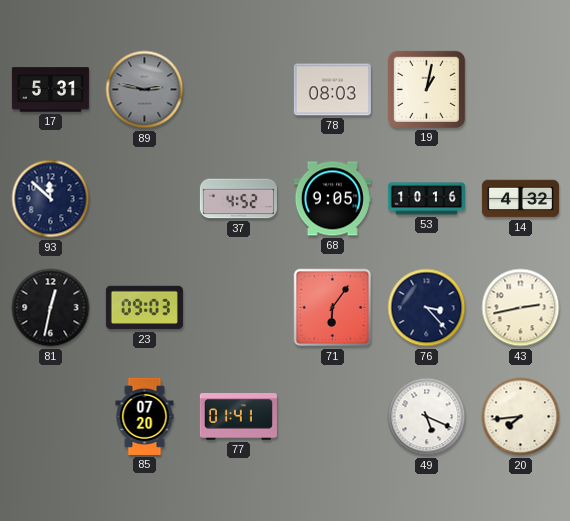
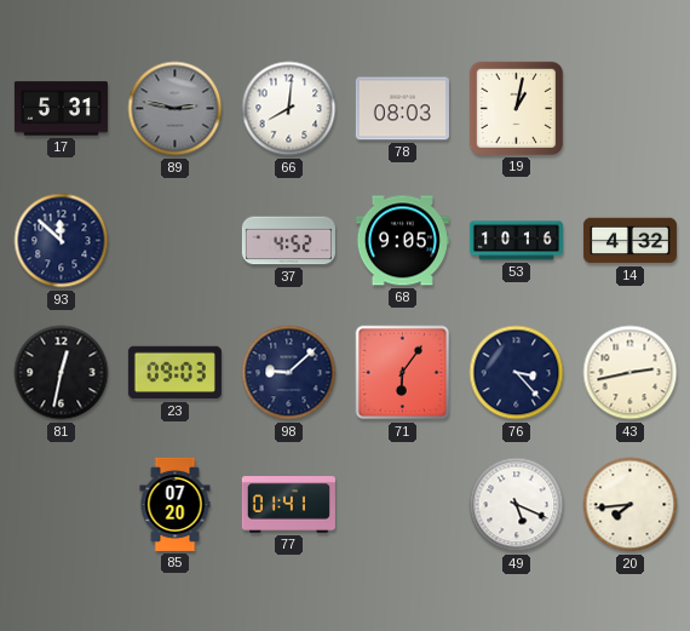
66: none -> 8:01
98: none -> 9:08
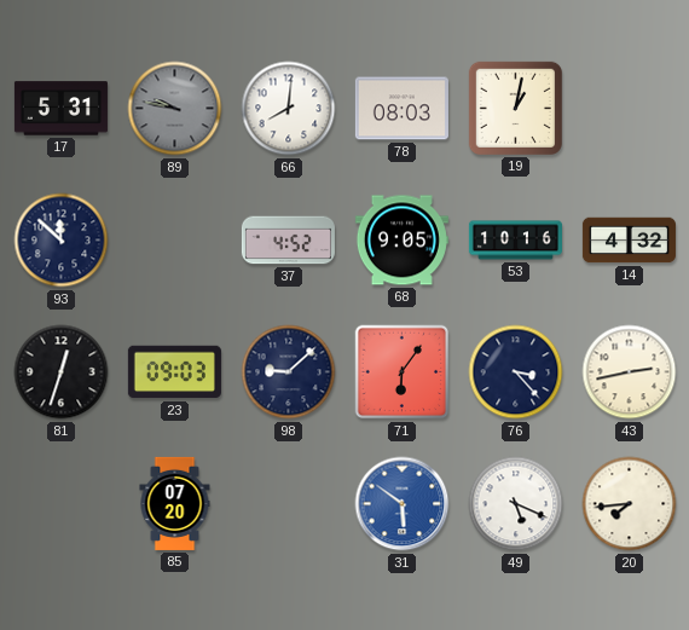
89: 2:47 -> 9:47
81: 12:32 -> 12:33
77: 01:41 -> none
31: none -> 5:51
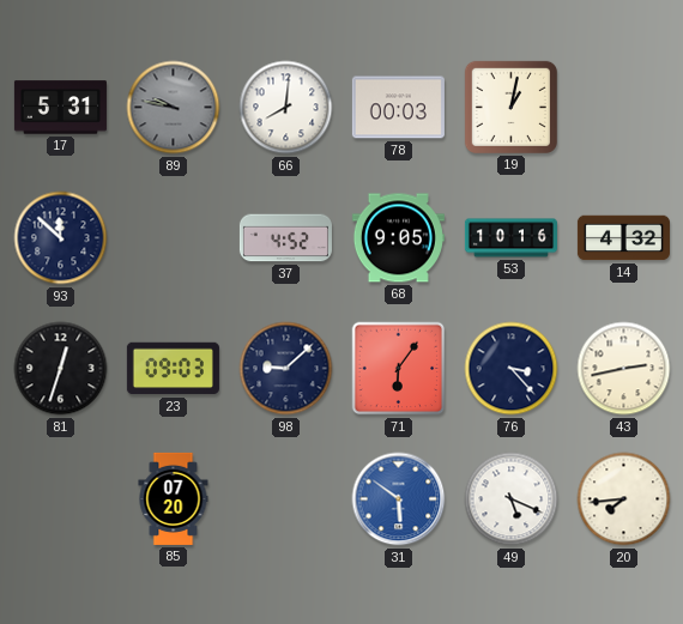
78: 08:03 -> 00:03
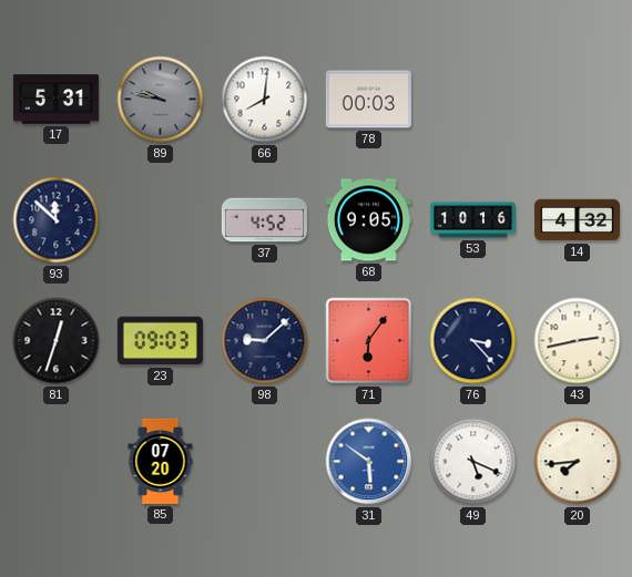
19: 1:02 -> none
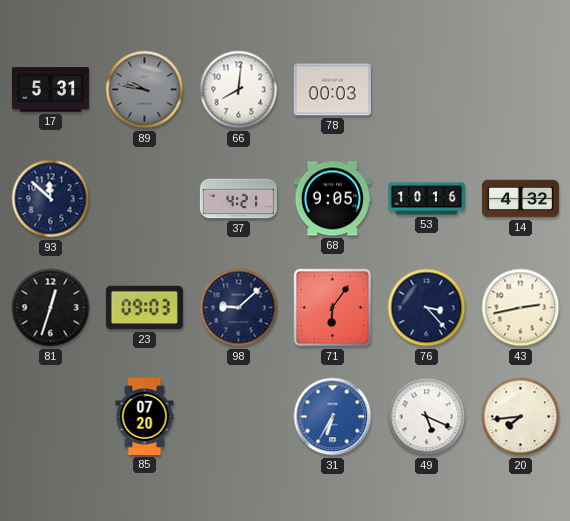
37: 4:52 -> 4:21
31: 5:51 -> 6:35
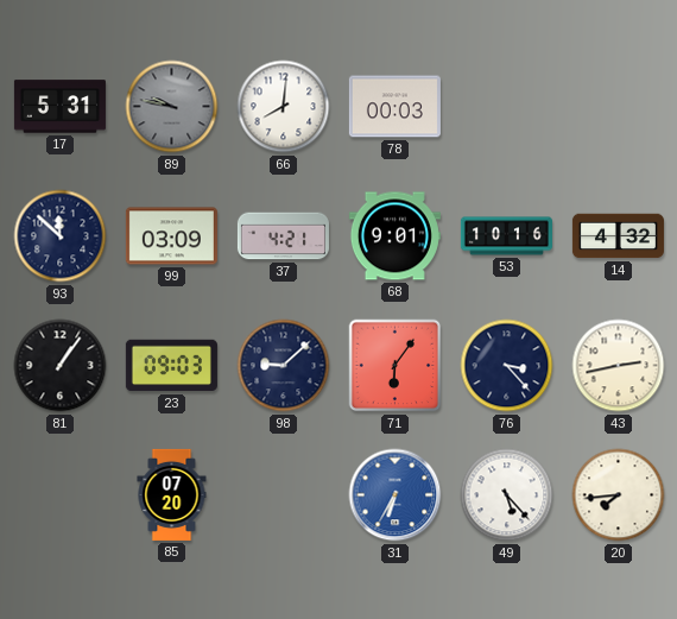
99: none -> 03:09
68: 9:05 -> 9:01
81: 12:33 -> 1:06
49: 5:19 -> 5:23
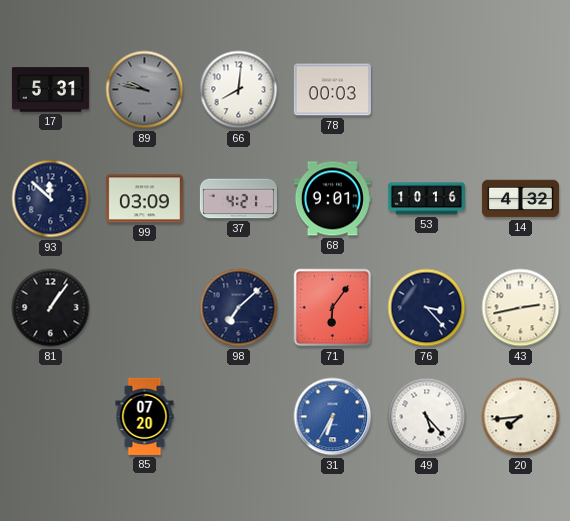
23: 09:03 -> none
98: 9:08 -> 7:08
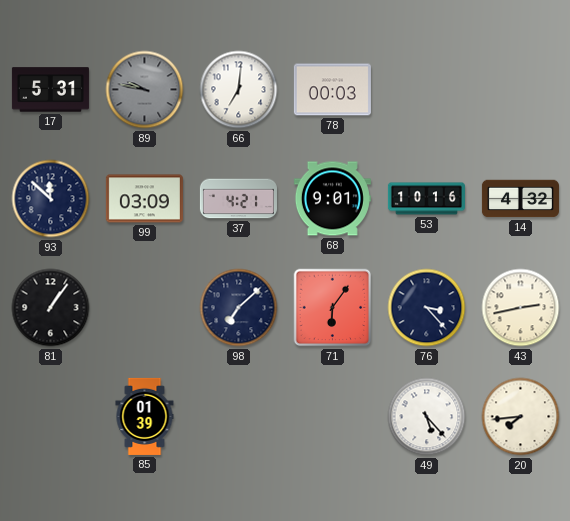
66: 8:01 -> 7:01
85: 07:20 -> 01:39
31: 6:35 -> none
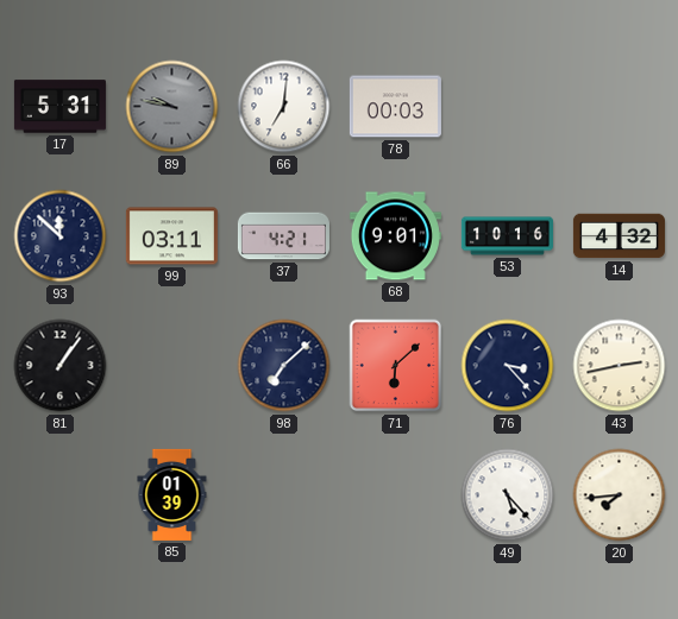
99: 03:09 -> 03:11
71: 6:06 -> 6:08
